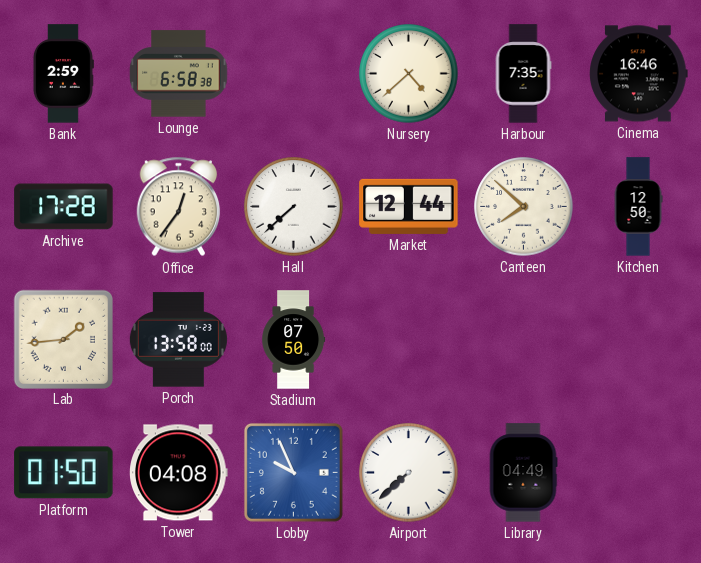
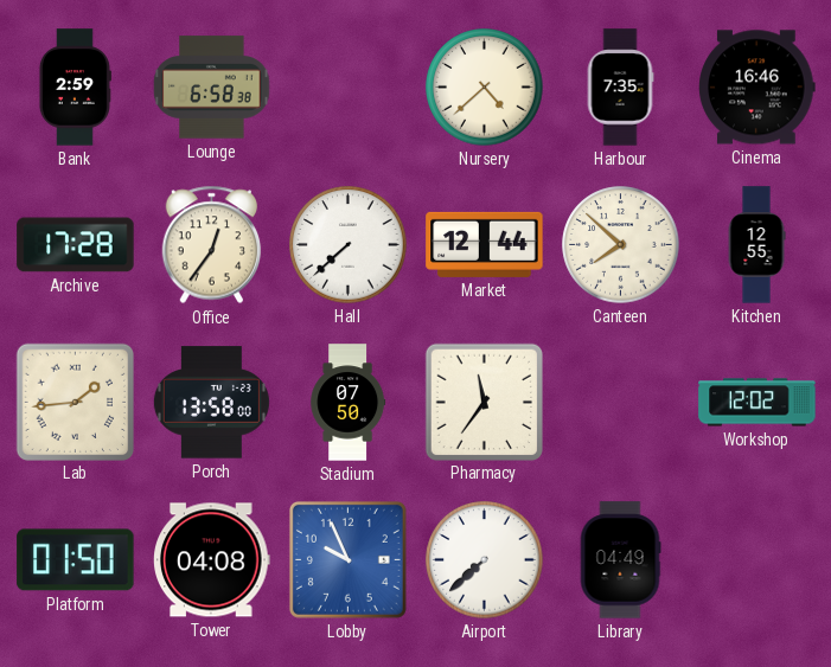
Kitchen: 12:50 -> 12:55
Pharmacy: none -> 11:36
Workshop: none -> 12:02
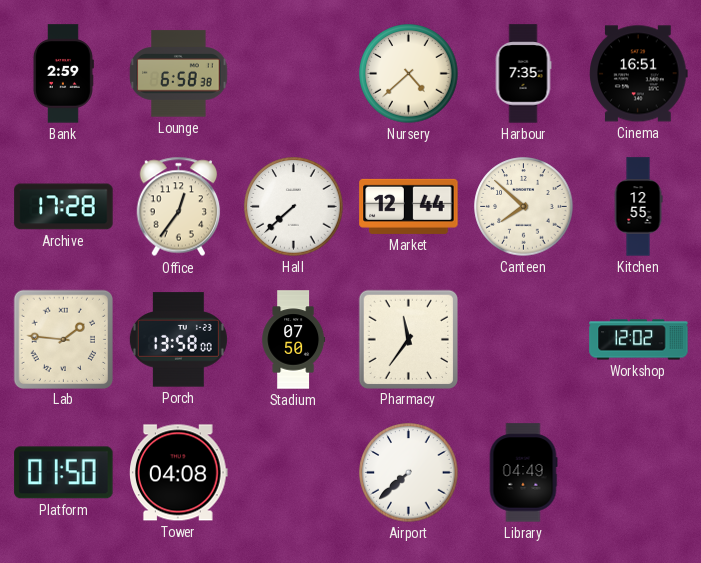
Cinema: 16:46 -> 16:51
Lab: 1:44 -> 1:46
Lobby: 9:56 -> none
